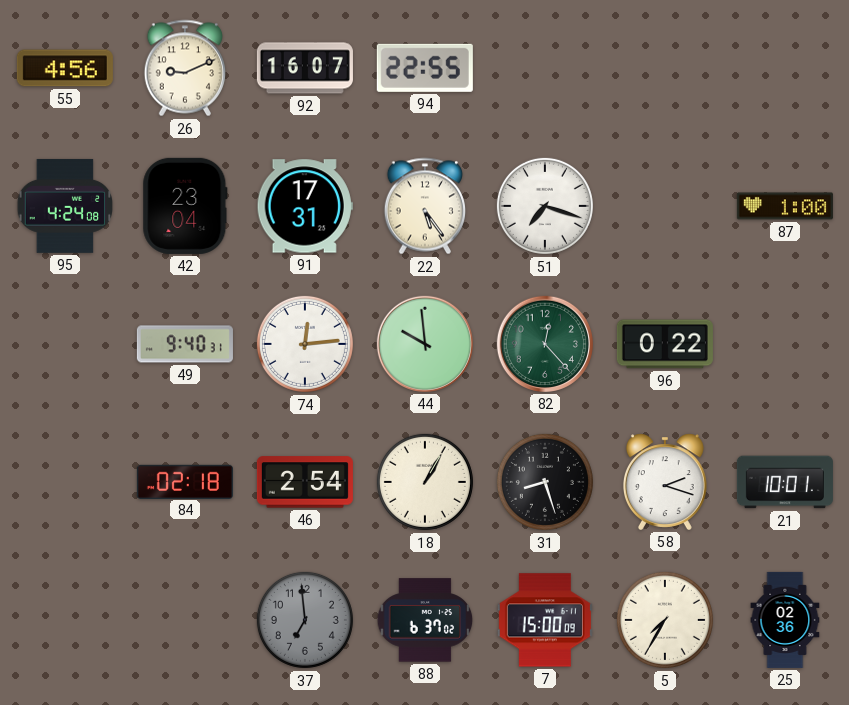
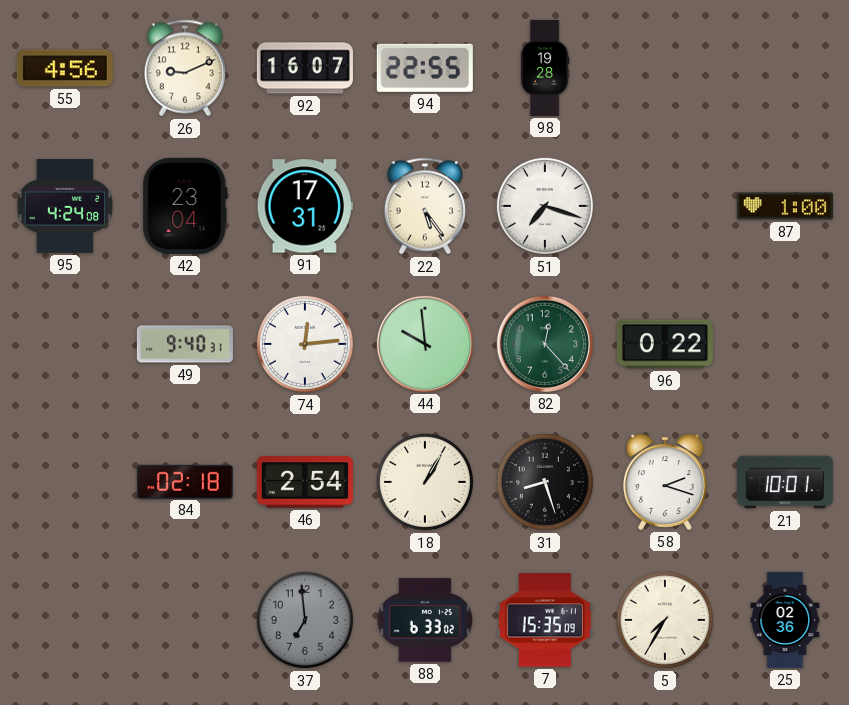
98: none -> 19:28
88: 6:37 -> 6:33
7: 15:00 -> 15:35
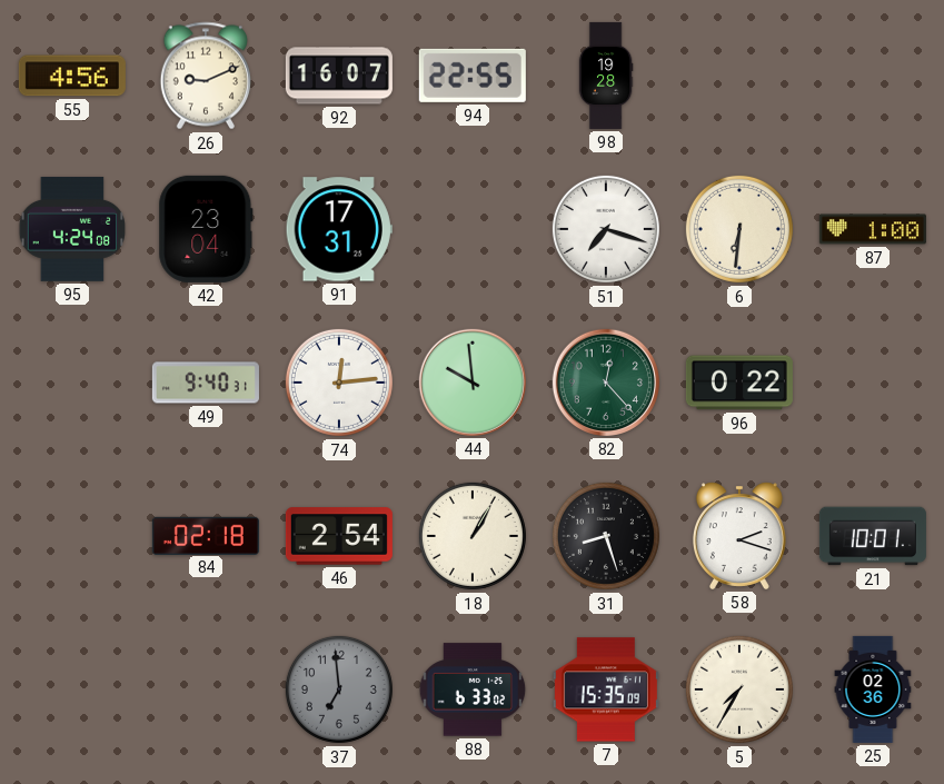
22: 5:24 -> none
6: none -> 6:31
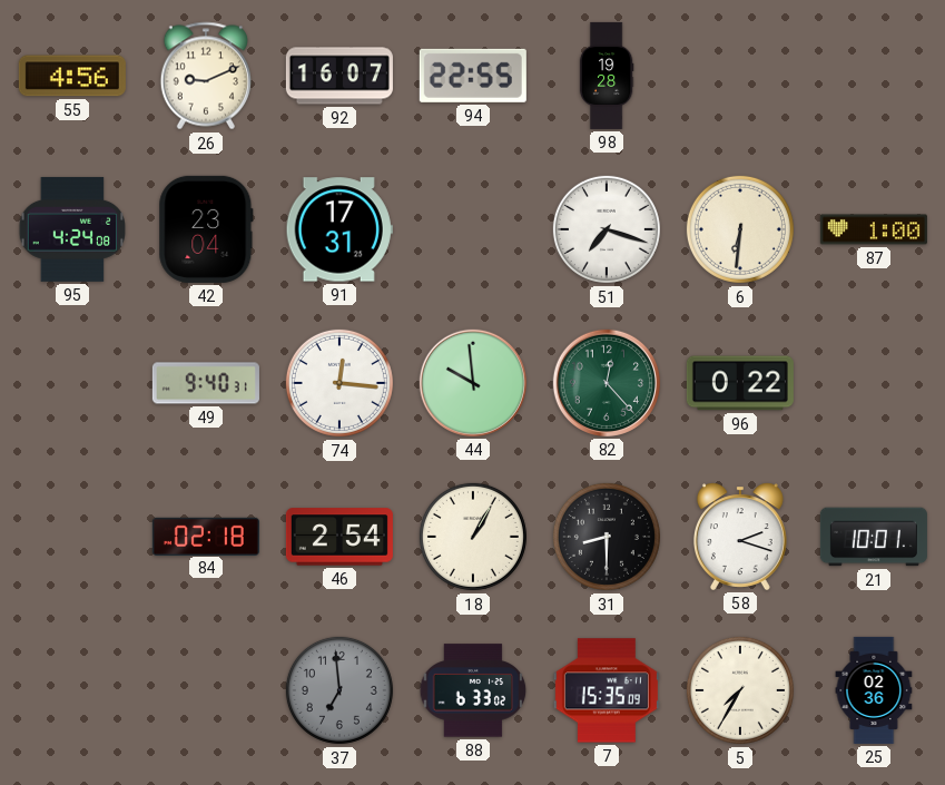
74: 12:14 -> 12:16
31: 8:27 -> 8:30
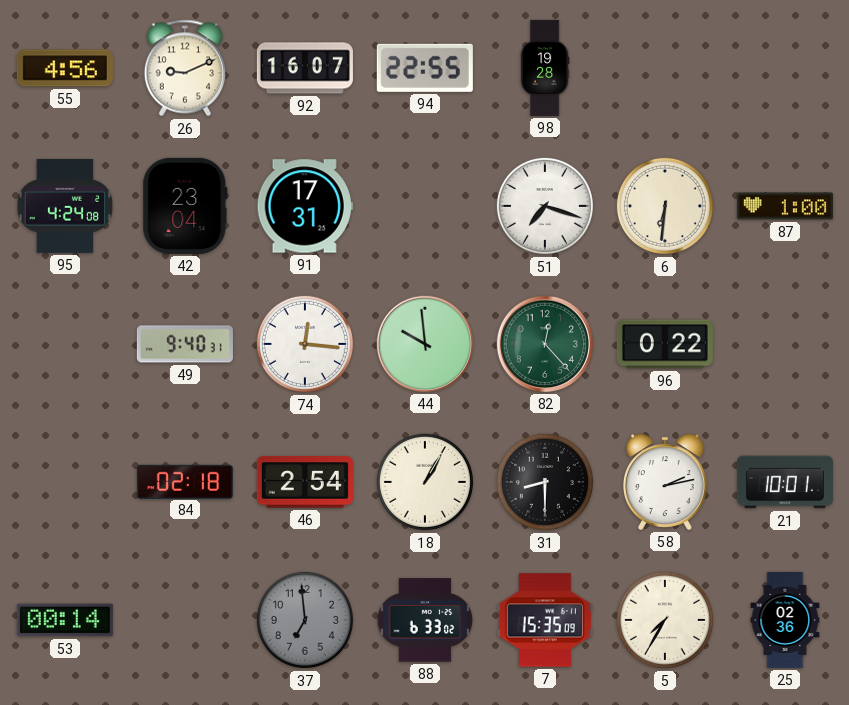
58: 2:18 -> 2:13
53: none -> 00:14
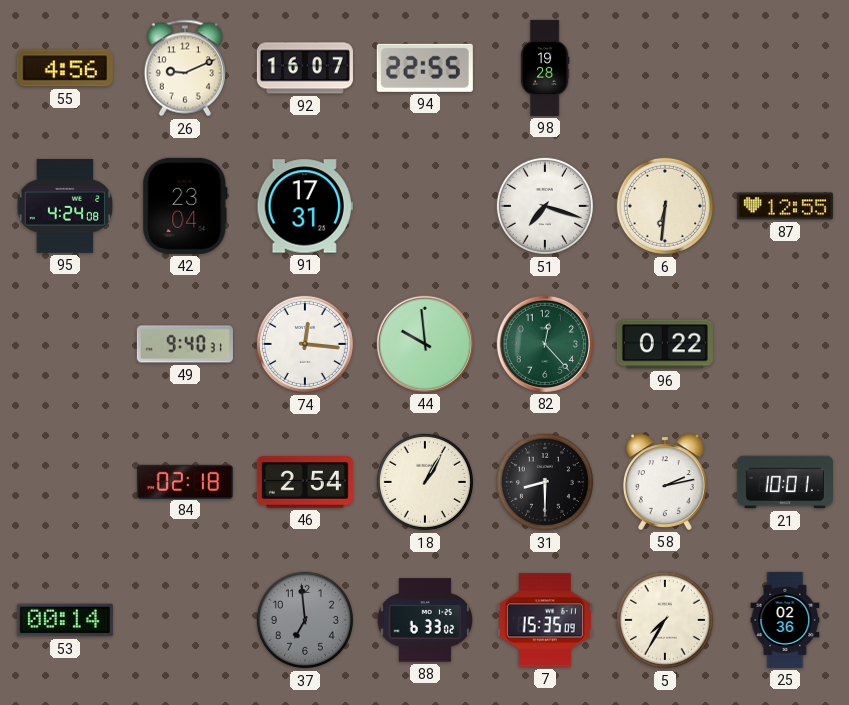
87: 1:00 -> 12:55
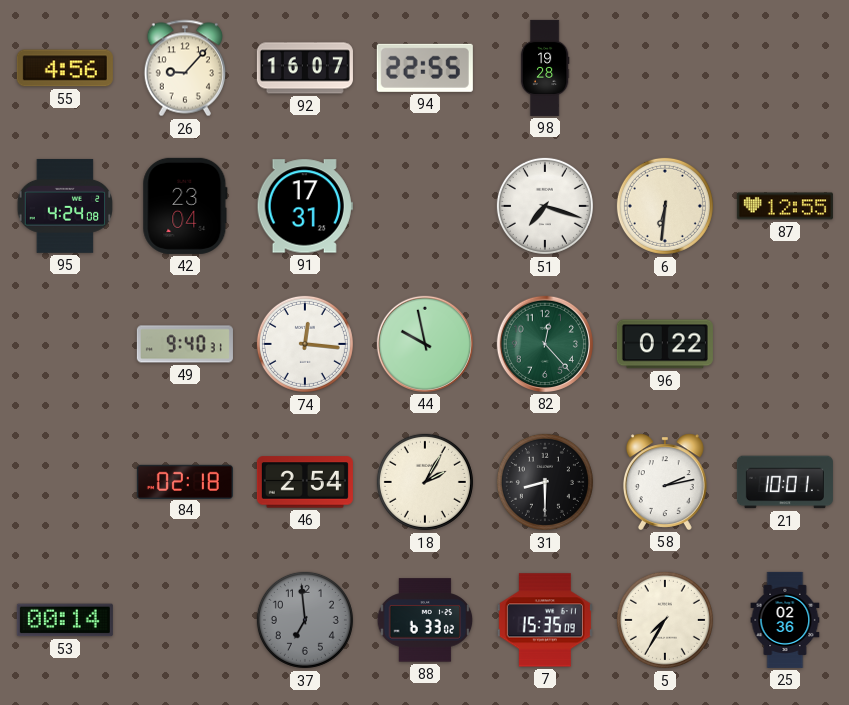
26: 9:11 -> 9:07
44: 9:59 -> 9:58
18: 1:05 -> 2:05
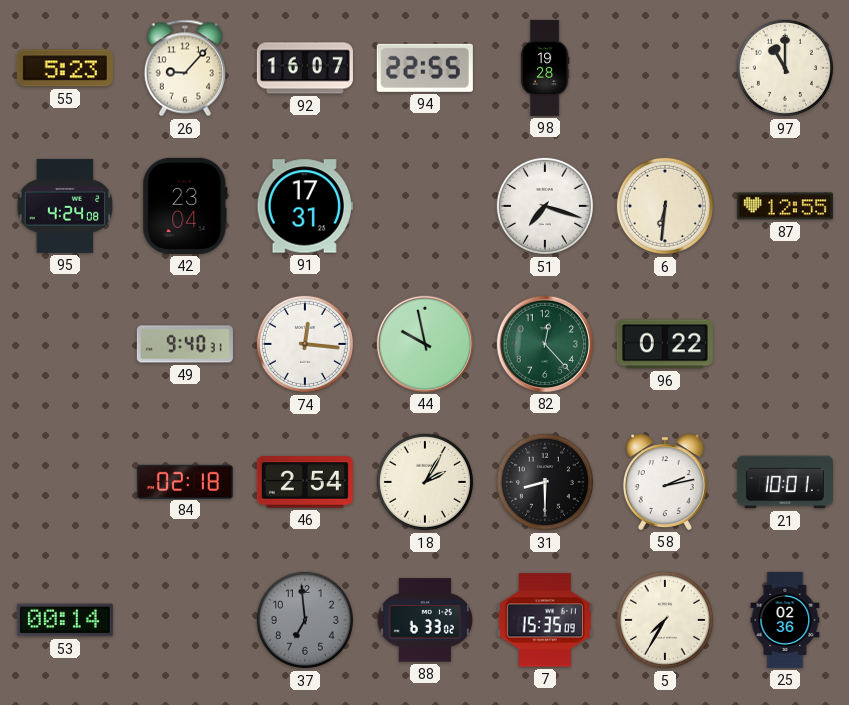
55: 4:56 -> 5:23
97: none -> 11:00
